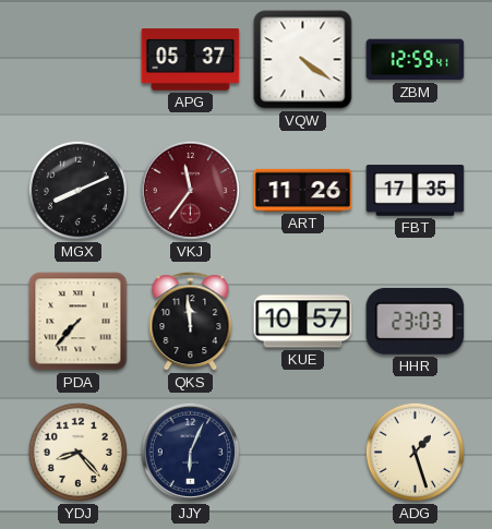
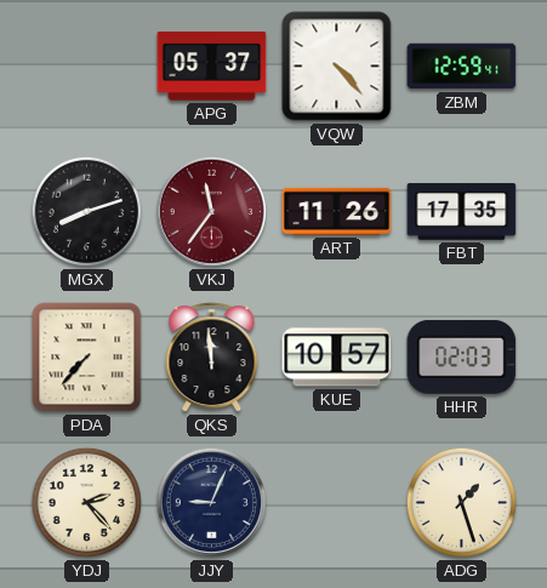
VQW: 4:21 -> 4:23
MGX: 8:11 -> 8:12
HHR: 23:03 -> 02:03
YDJ: 8:23 -> 2:23
JJY: 6:04 -> 9:04
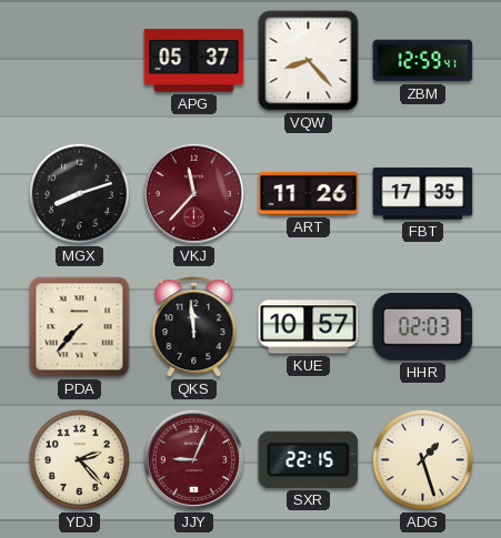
VQW: 4:23 -> 8:23
VKJ: 11:36 -> 11:37
JJY dial: navy -> burgundy
SXR: none -> 22:15
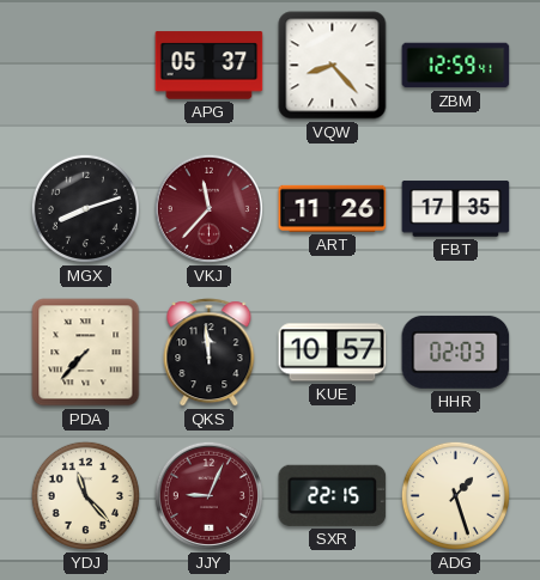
YDJ: 2:23 -> 11:23
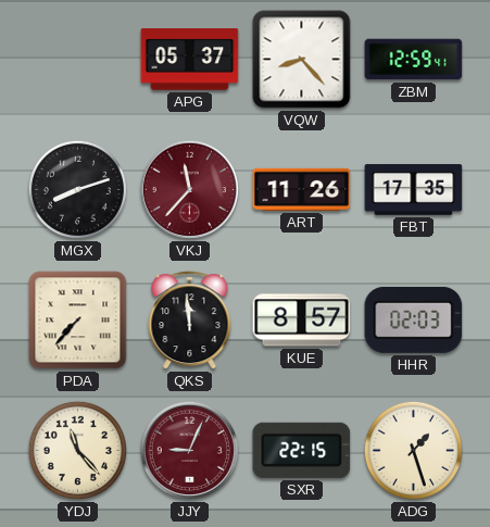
KUE: 10:57 -> 8:57
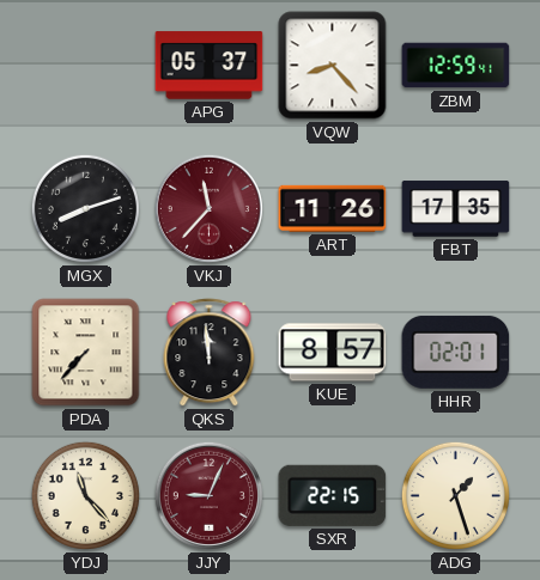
HHR: 02:03 -> 02:01
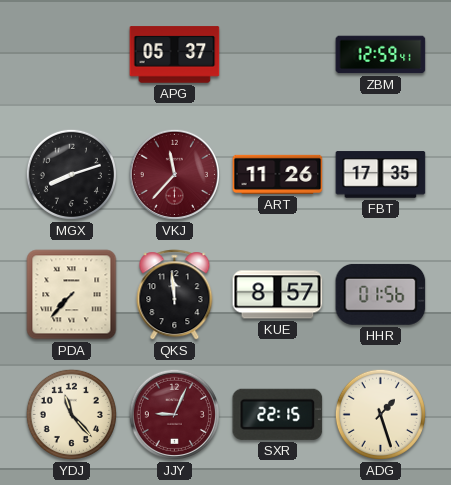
VQW: 8:23 -> none
HHR: 02:01 -> 01:56
